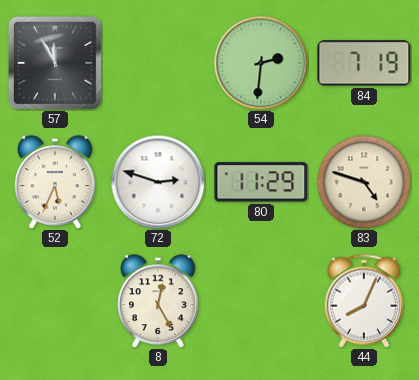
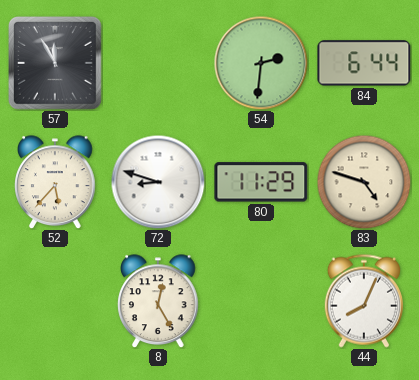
84: 7:19 -> 6:44
52: 5:34 -> 5:37
72: 2:48 -> 8:48
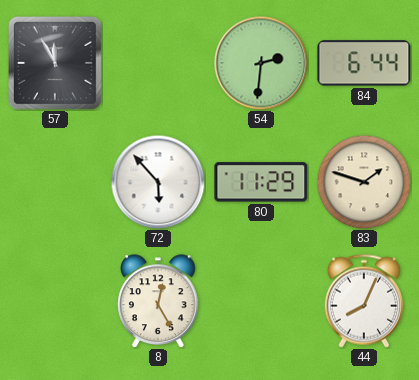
52: 5:37 -> none
72: 8:48 -> 5:53
83: 4:48 -> 1:48
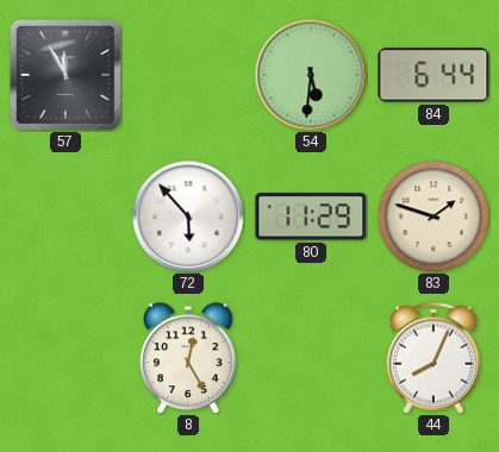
54: 2:31 -> 5:31
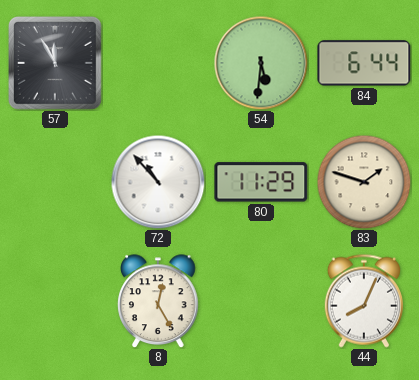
72: 5:53 -> 10:53
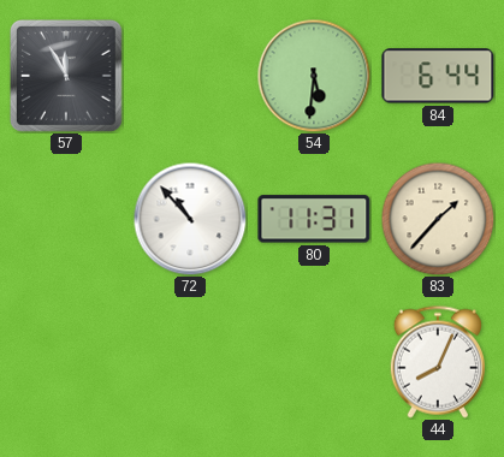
80: 11:29 -> 11:31
83: 1:48 -> 1:37
8: 12:25 -> none
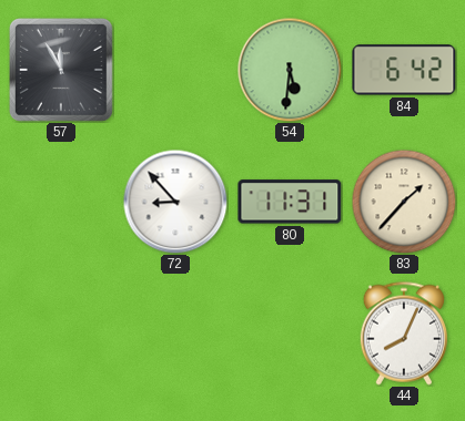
84: 6:44 -> 6:42
72: 10:53 -> 8:53
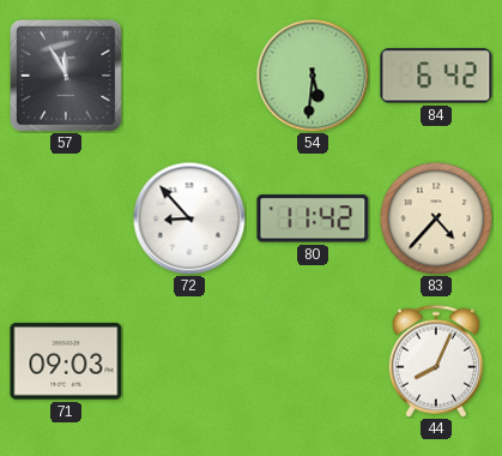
80: 11:31 -> 11:42
83: 1:37 -> 4:37
71: none -> 09:03
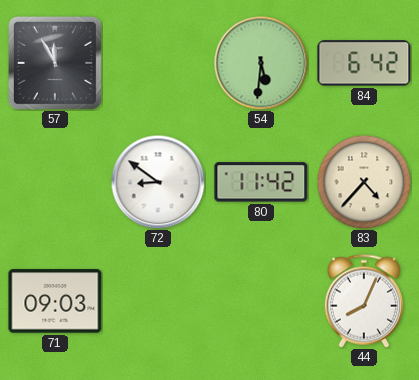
72: 8:53 -> 8:51
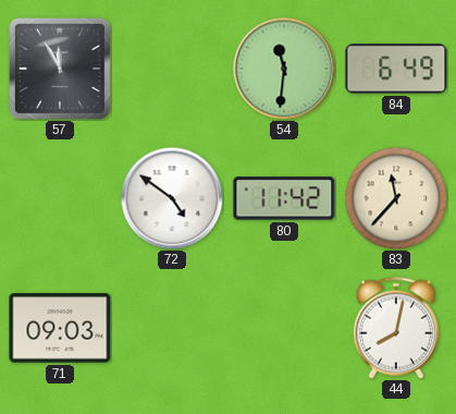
54: 5:31 -> 11:31
84: 6:42 -> 6:49
72: 8:51 -> 4:51
83: 4:37 -> 11:37
44: 8:04 -> 8:02
